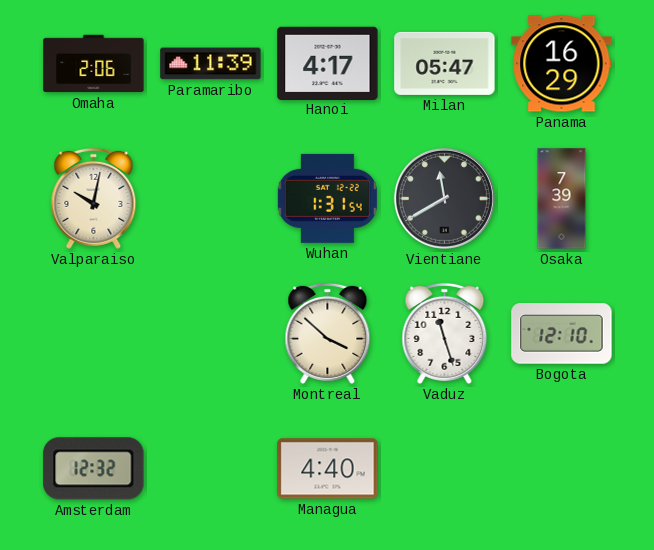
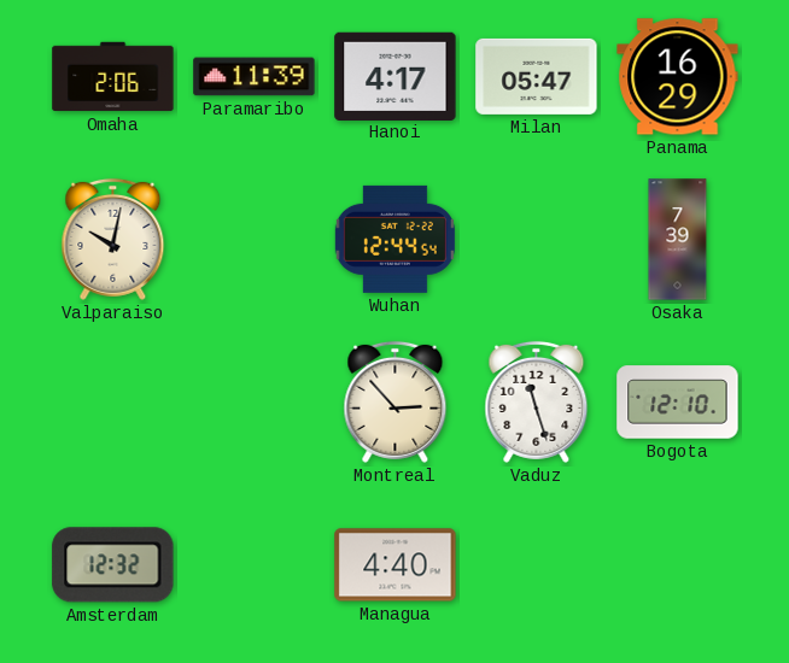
Wuhan: 1:31 -> 12:44
Vientiane: 11:40 -> none
Montreal: 3:52 -> 2:53
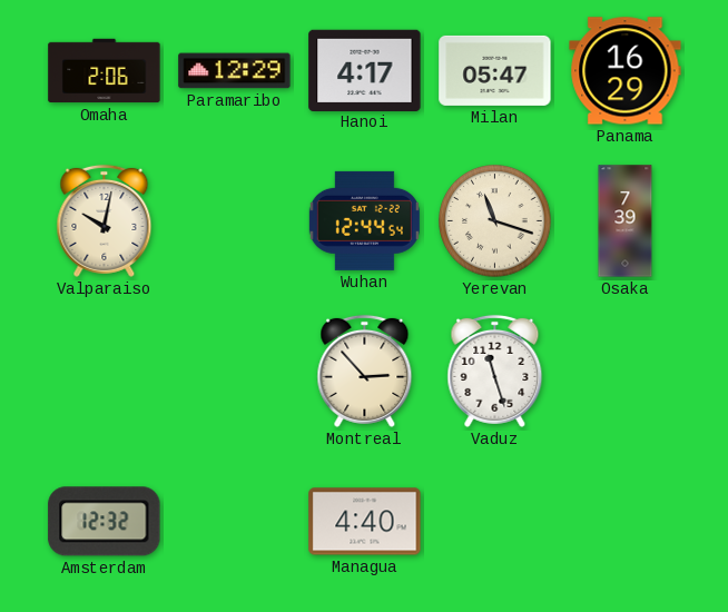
Paramaribo: 11:39 -> 12:29
Yerevan: none -> 11:18
Bogota: 12:10 -> none
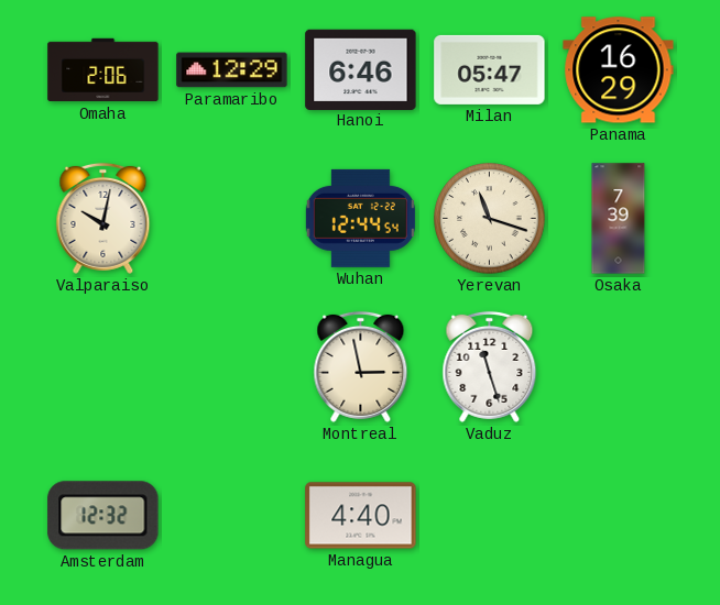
Hanoi: 4:17 -> 6:46
Montreal: 2:53 -> 2:58
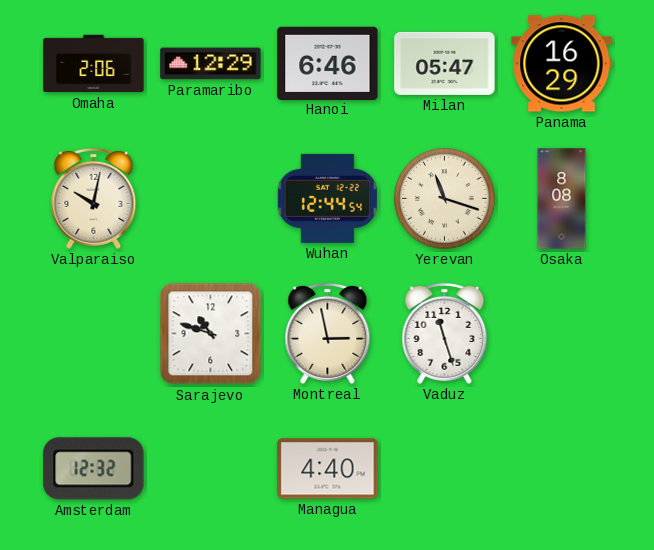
Osaka: 7:39 -> 8:08
Sarajevo: none -> 10:48
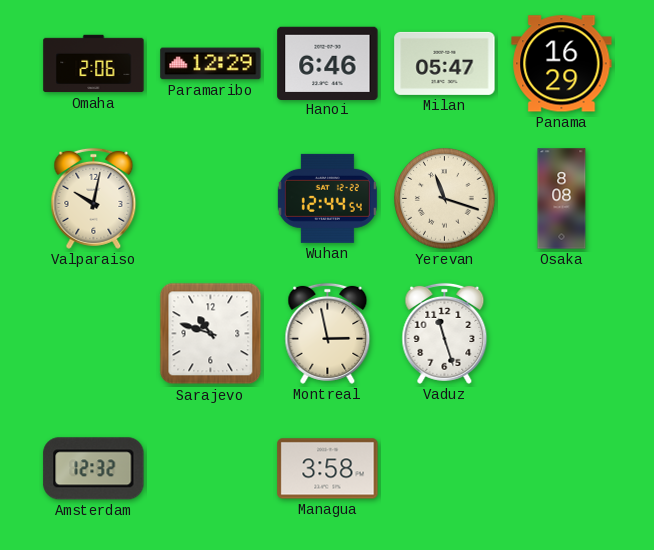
Managua: 4:40 -> 3:58
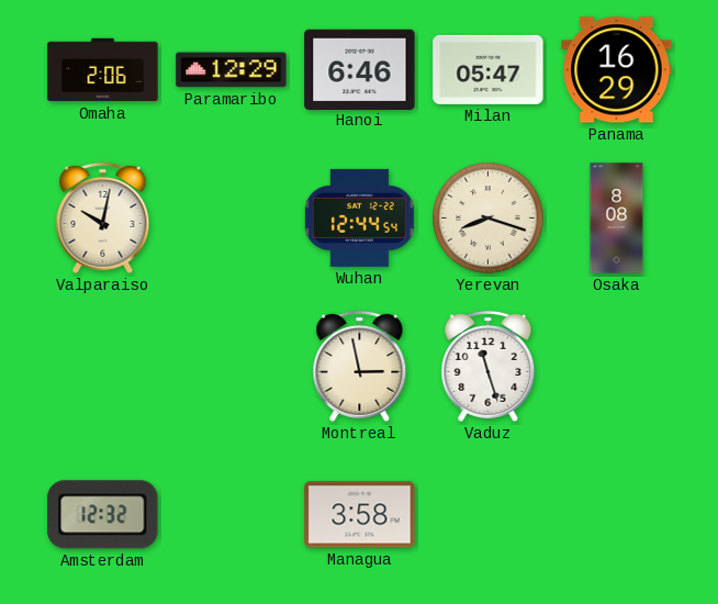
Yerevan: 11:18 -> 8:18
Sarajevo: 10:48 -> none
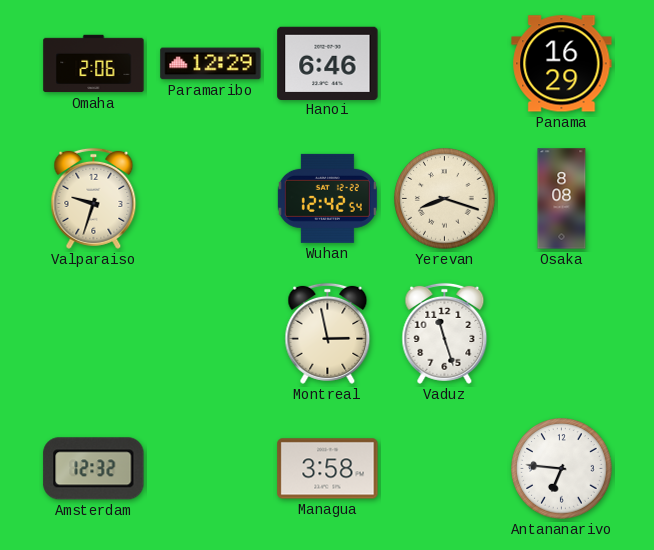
Milan: 05:47 -> none
Valparaiso: 10:02 -> 9:33
Wuhan: 12:44 -> 12:42
Antananarivo: none -> 6:46
